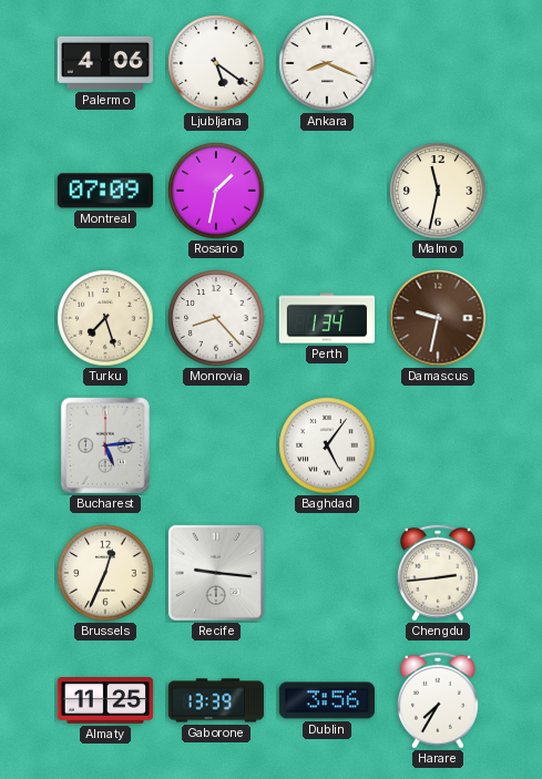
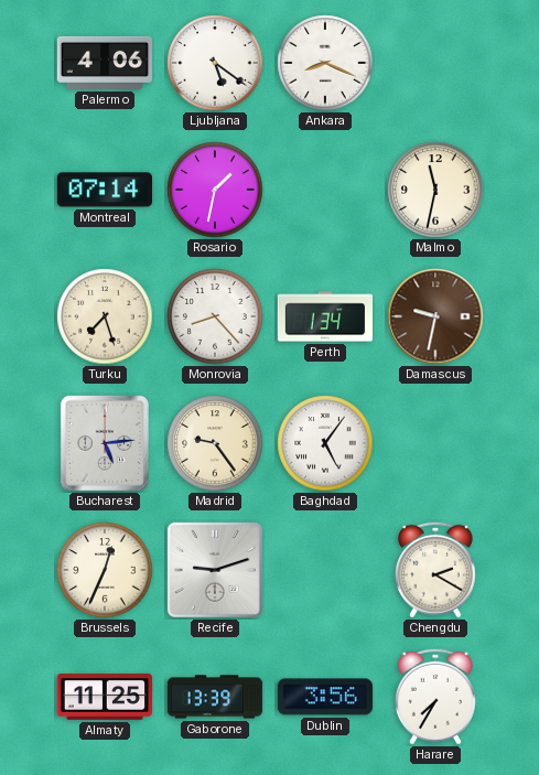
Montreal: 07:09 -> 07:14
Madrid: none -> 9:24
Recife: 9:16 -> 9:12
Chengdu: 2:44 -> 2:20
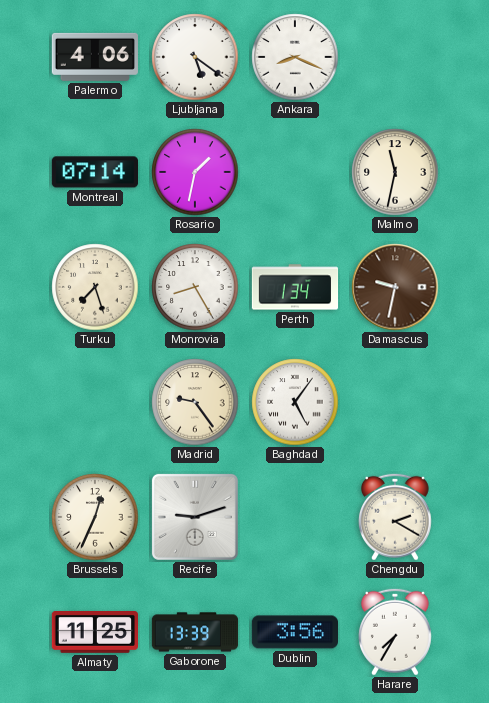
Monrovia: 8:23 -> 8:25
Bucharest: 5:14 -> none
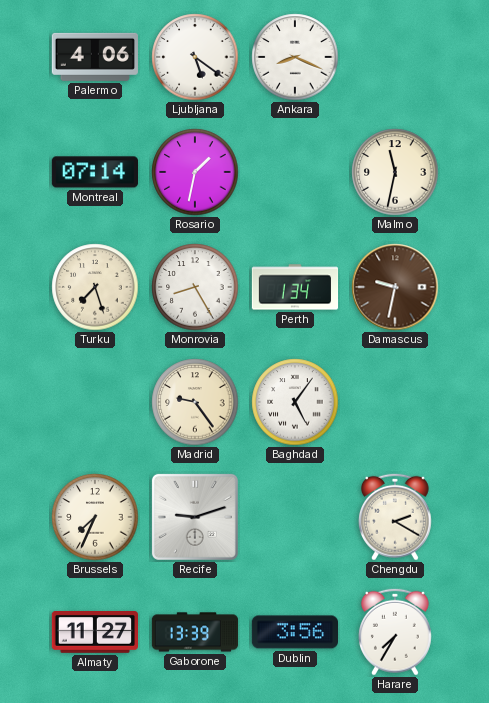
Brussels: 12:34 -> 7:34
Almaty: 11:25 -> 11:27
